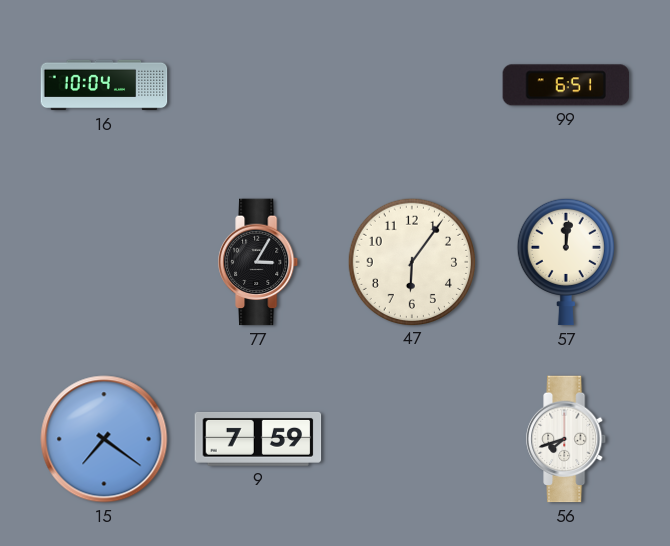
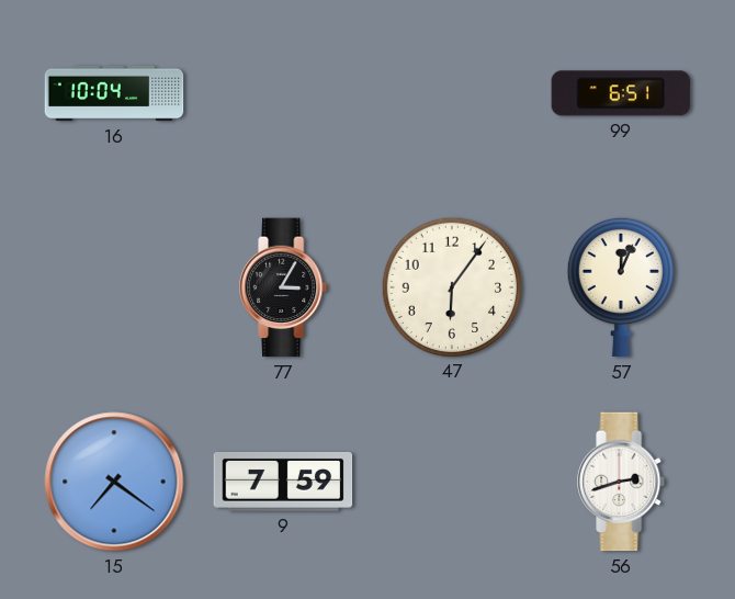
57: 12:01 -> 12:04
56: 7:42 -> 2:42
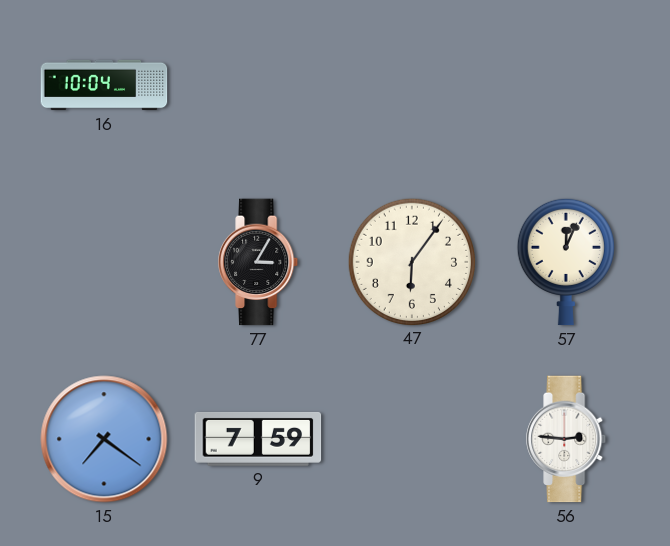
99: 6:51 -> none
56: 2:42 -> 2:46
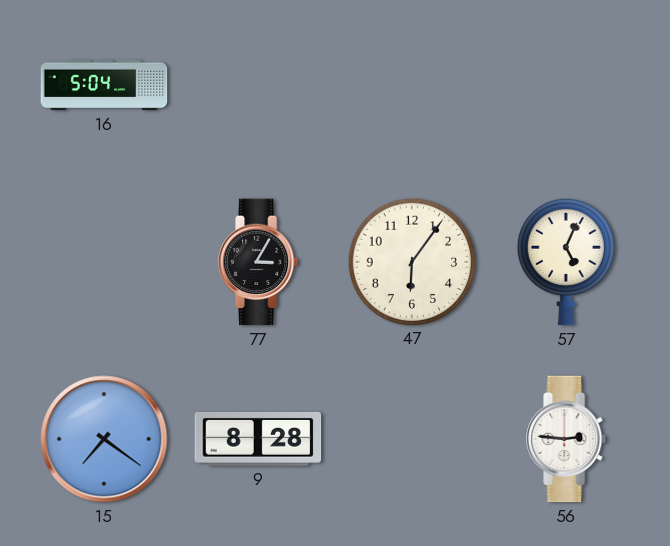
16: 10:04 -> 5:04
57: 12:04 -> 5:04
9: 7:59 -> 8:28
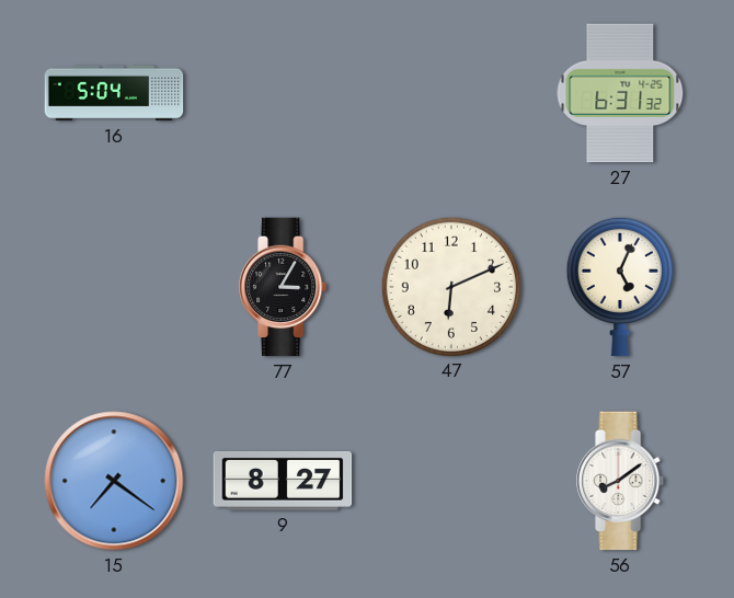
27: none -> 6:31
47: 6:06 -> 6:11
9: 8:28 -> 8:27
56: 2:46 -> 8:09
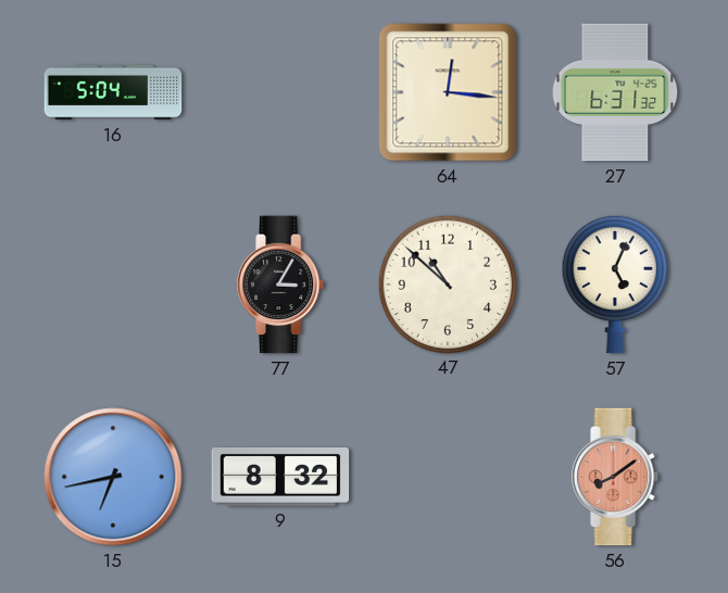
64: none -> 12:16
47: 6:11 -> 10:52
15: 7:21 -> 6:43
9: 8:27 -> 8:32
56 dial: white -> salmon
